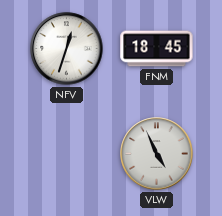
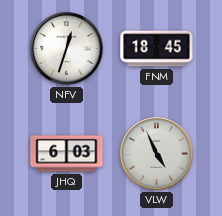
JHQ: none -> 6:03
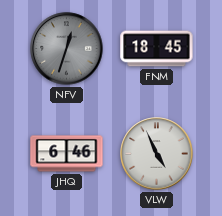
NFV dial: white -> grey
JHQ: 6:03 -> 6:46
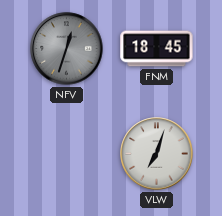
JHQ: 6:46 -> none
VLW: 4:56 -> 7:03
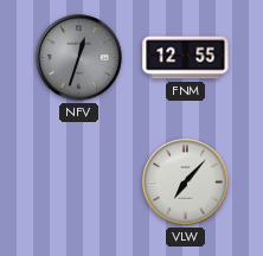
FNM: 18:45 -> 12:55
VLW: 7:03 -> 7:07
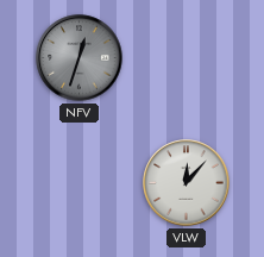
FNM: 12:55 -> none
VLW: 7:07 -> 12:07
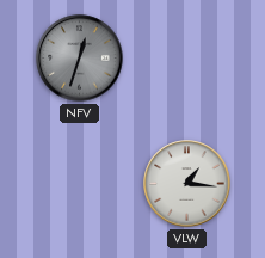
VLW: 12:07 -> 1:16
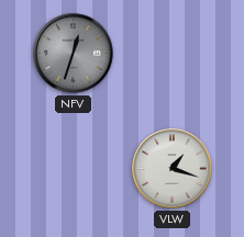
VLW: 1:16 -> 1:18
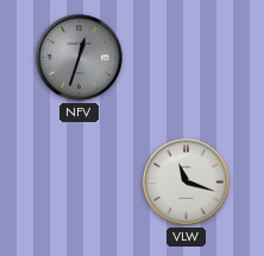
VLW: 1:18 -> 11:18
